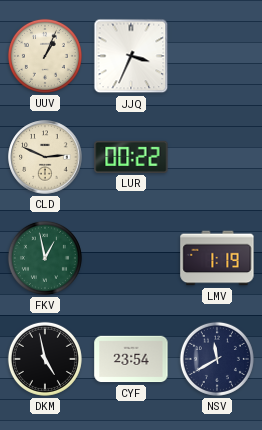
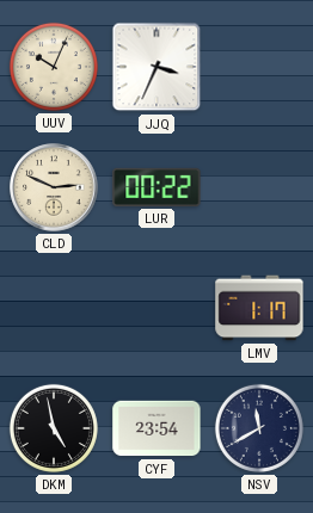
UUV: 1:04 -> 10:04
FKV: 12:58 -> none
LMV: 1:19 -> 1:17
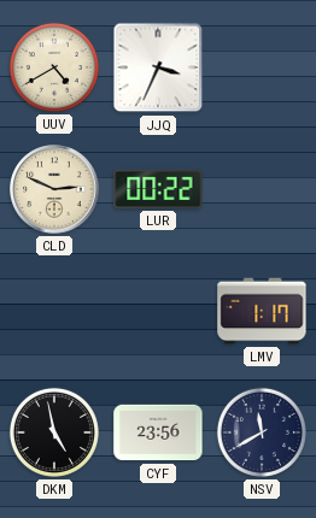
UUV: 10:04 -> 4:40
CYF: 23:54 -> 23:56
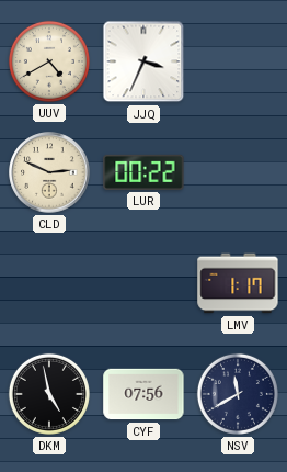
CYF: 23:56 -> 07:56
